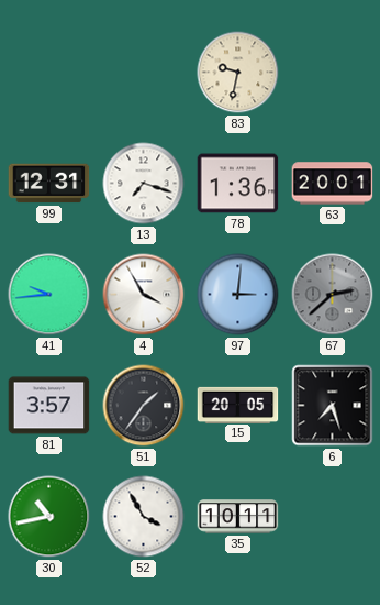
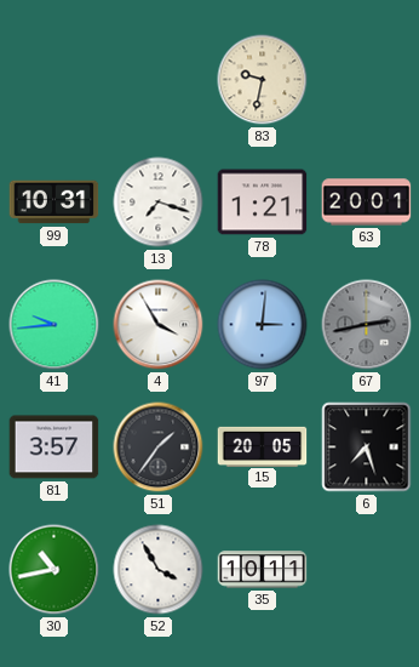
99: 12:31 -> 10:31
78: 1:36 -> 1:21
67: 2:38 -> 2:43
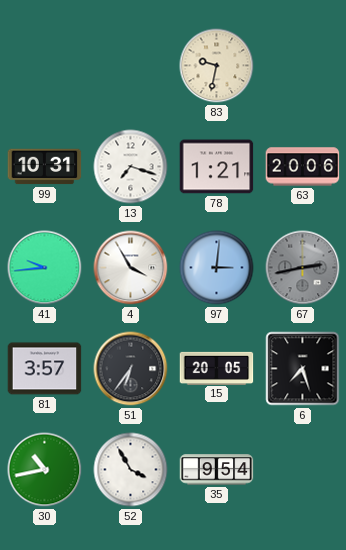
63: 20:01 -> 20:06
51: 1:36 -> 6:36
35: 10:11 -> 9:54
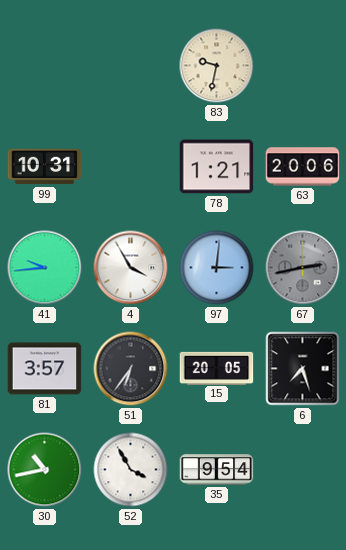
13: 7:18 -> none
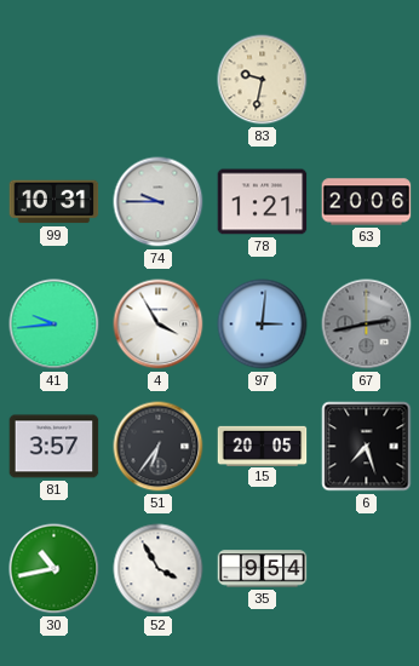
74: none -> 9:45
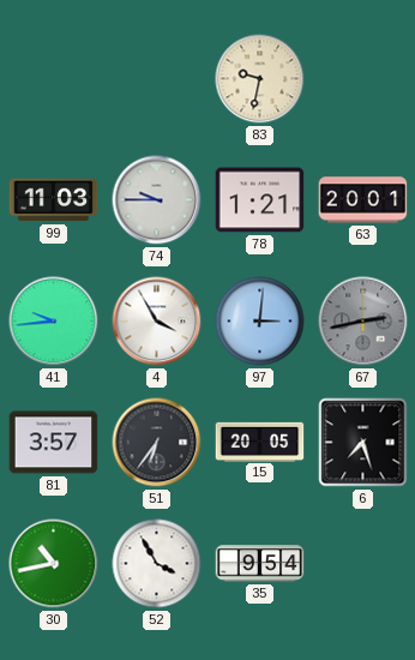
99: 10:31 -> 11:03
63: 20:06 -> 20:01
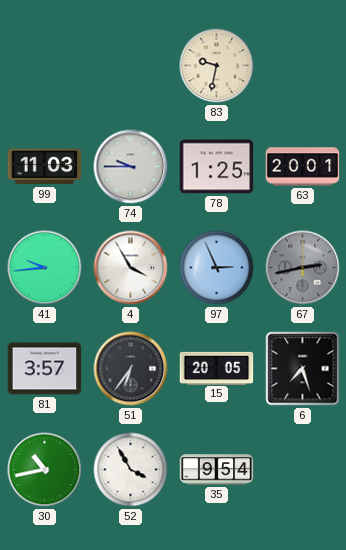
78: 1:21 -> 1:25
97: 3:01 -> 2:56
